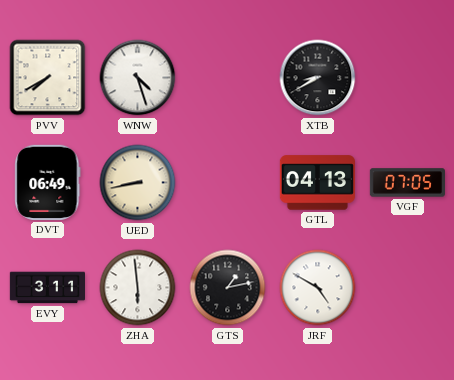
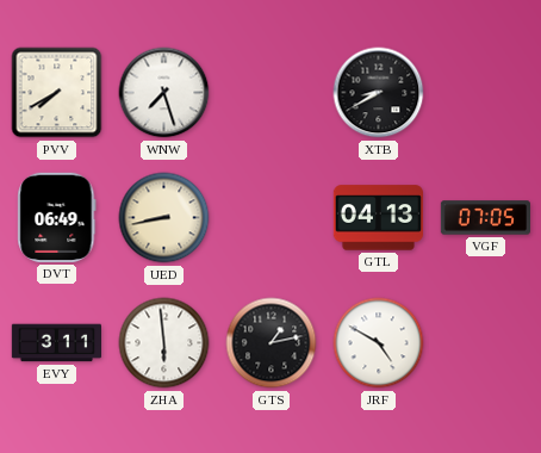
WNW: 4:27 -> 7:27
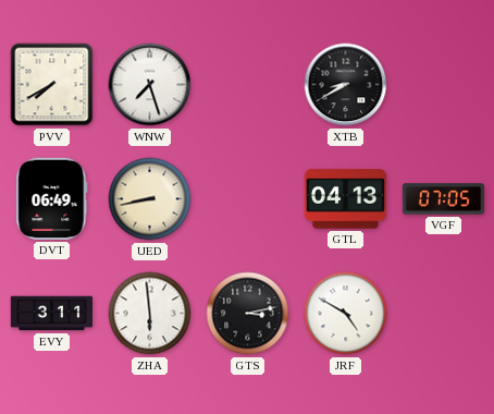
GTS: 1:13 -> 3:13
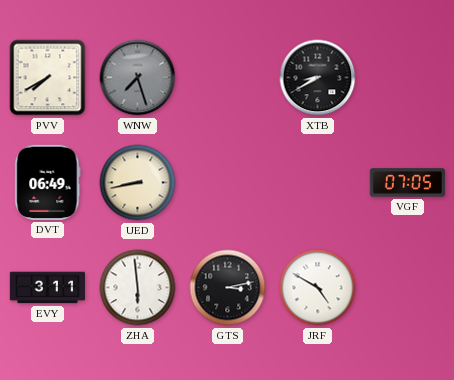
WNW dial: white -> grey
GTL: 04:13 -> none
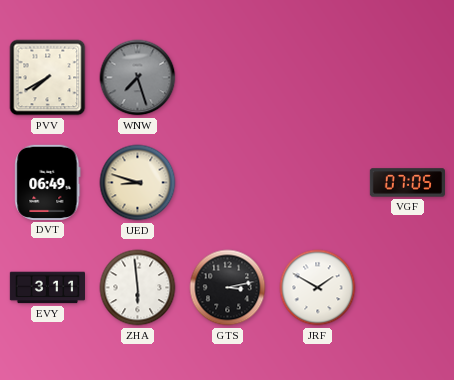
XTB: 8:40 -> none
UED: 8:43 -> 8:48
JRF: 4:50 -> 1:50
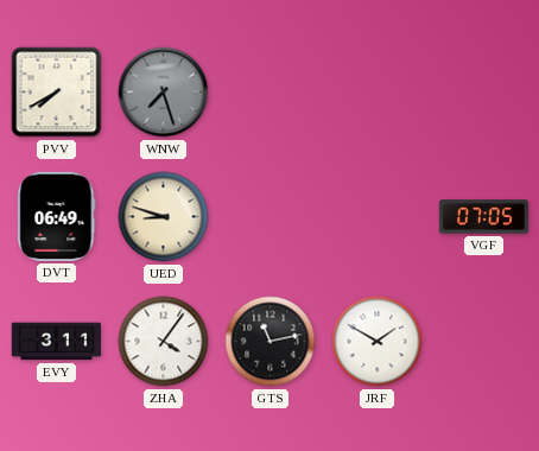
ZHA: 5:59 -> 4:06
GTS: 3:13 -> 11:13
